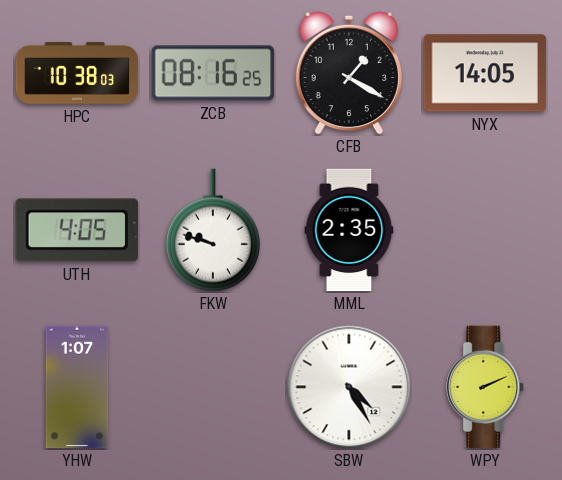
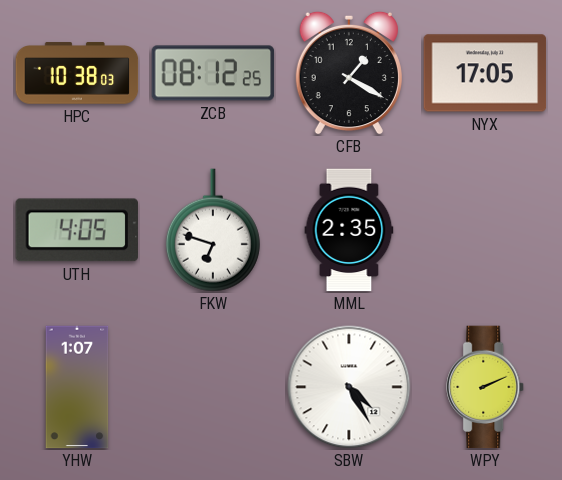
ZCB: 08:16 -> 08:12
NYX: 14:05 -> 17:05
FKW: 9:48 -> 6:48
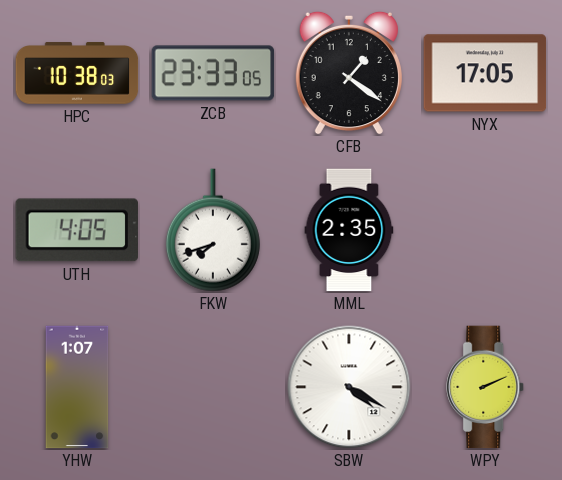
ZCB: 08:12 -> 23:33
CFB: 1:20 -> 1:21
FKW: 6:48 -> 7:42
SBW: 4:25 -> 4:20
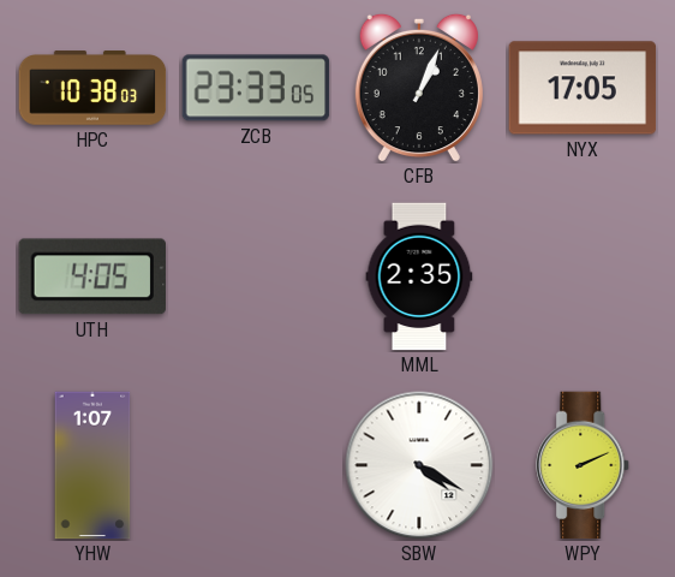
CFB: 1:21 -> 1:04
FKW: 7:42 -> none
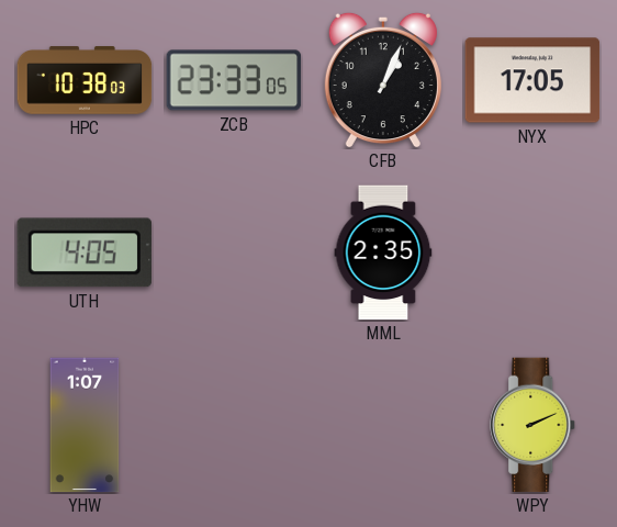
SBW: 4:20 -> none
